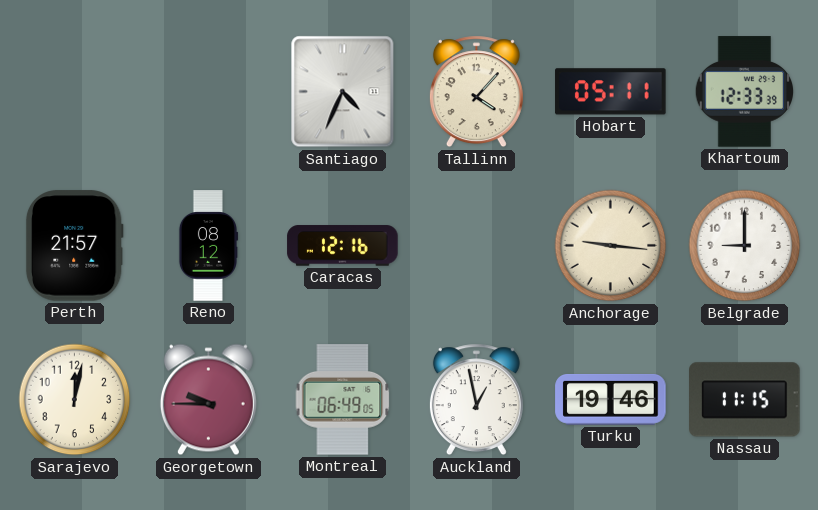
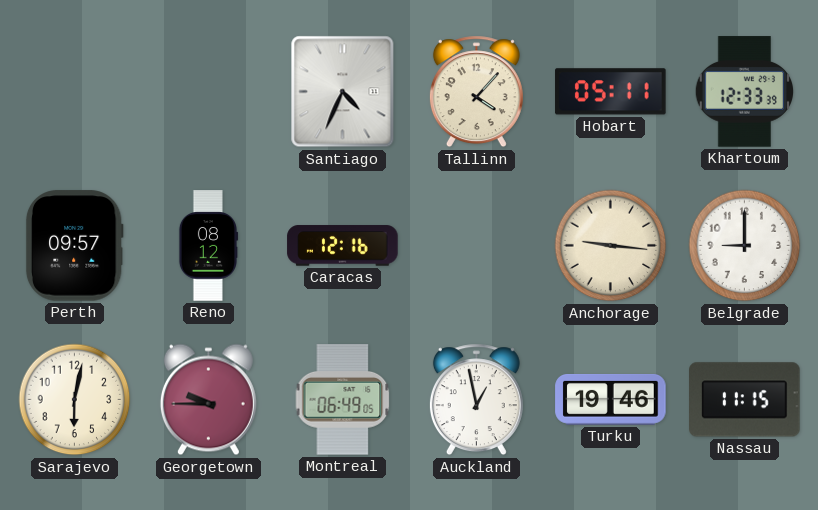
Perth: 21:57 -> 09:57
Sarajevo: 12:02 -> 6:02
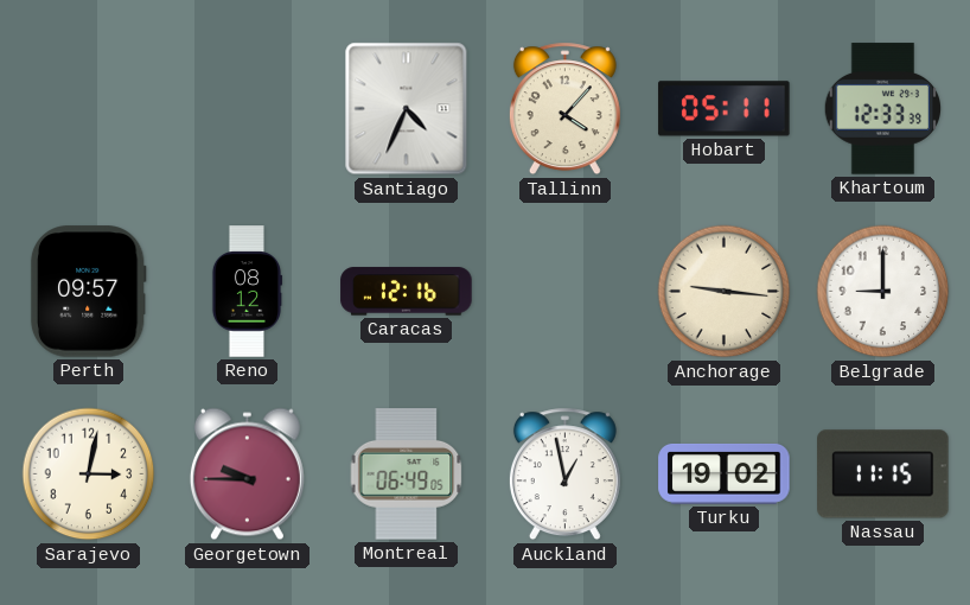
Sarajevo: 6:02 -> 3:02
Turku: 19:46 -> 19:02
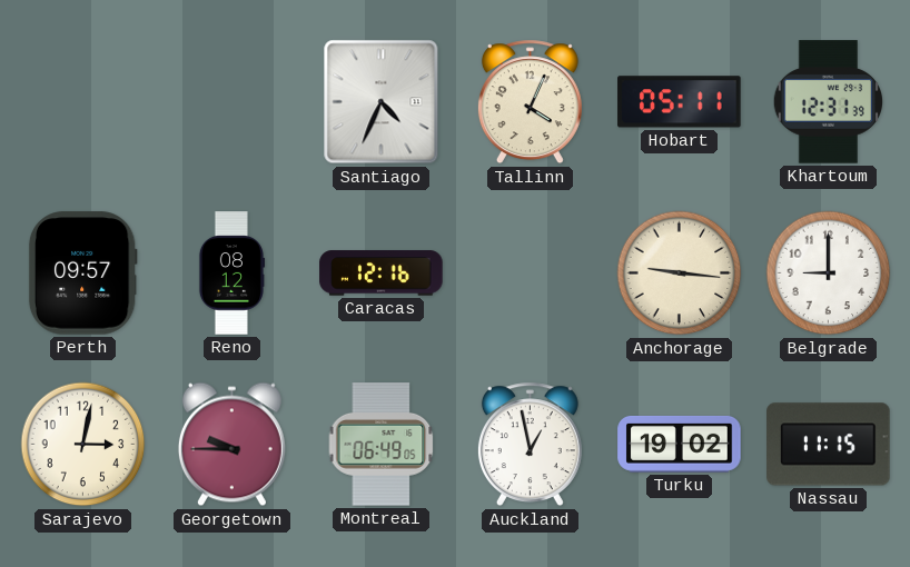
Tallinn: 4:07 -> 4:04
Khartoum: 12:33 -> 12:31
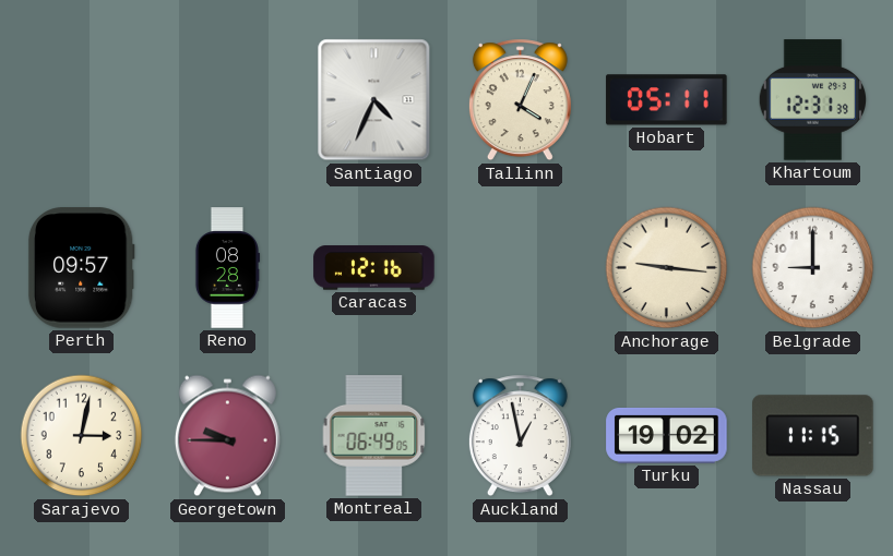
Reno: 08:12 -> 08:28
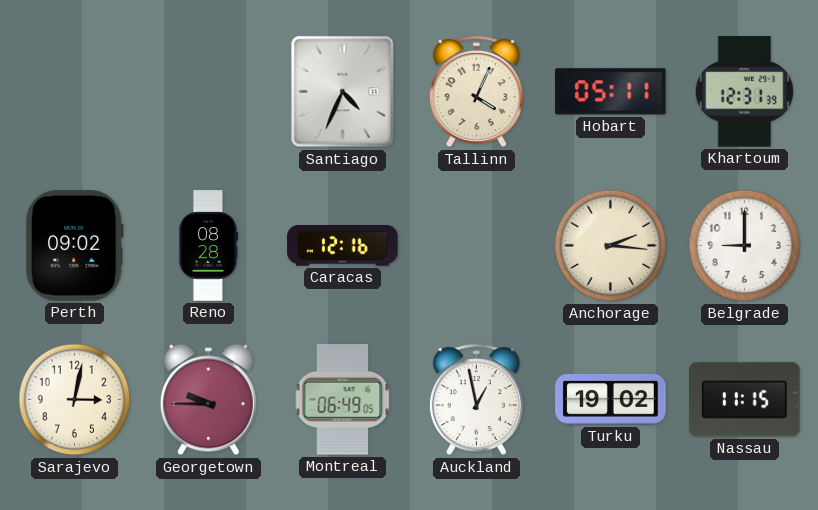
Perth: 09:57 -> 09:02
Anchorage: 9:16 -> 2:16
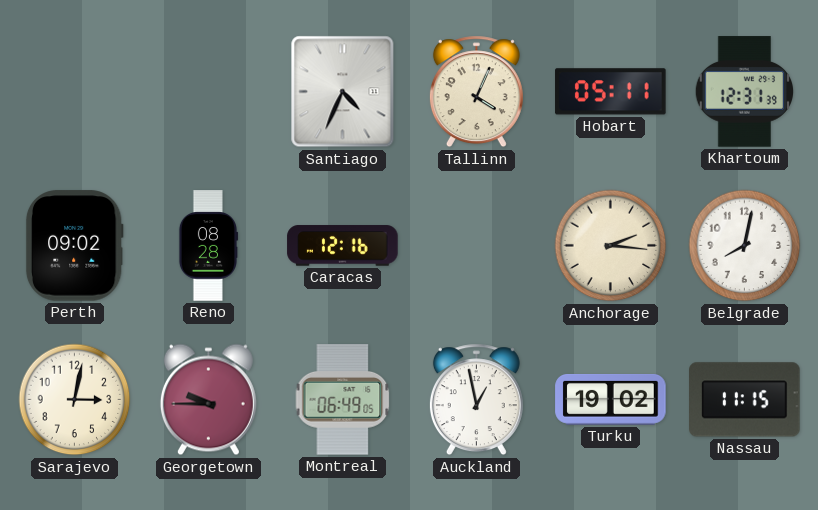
Belgrade: 9:00 -> 8:02
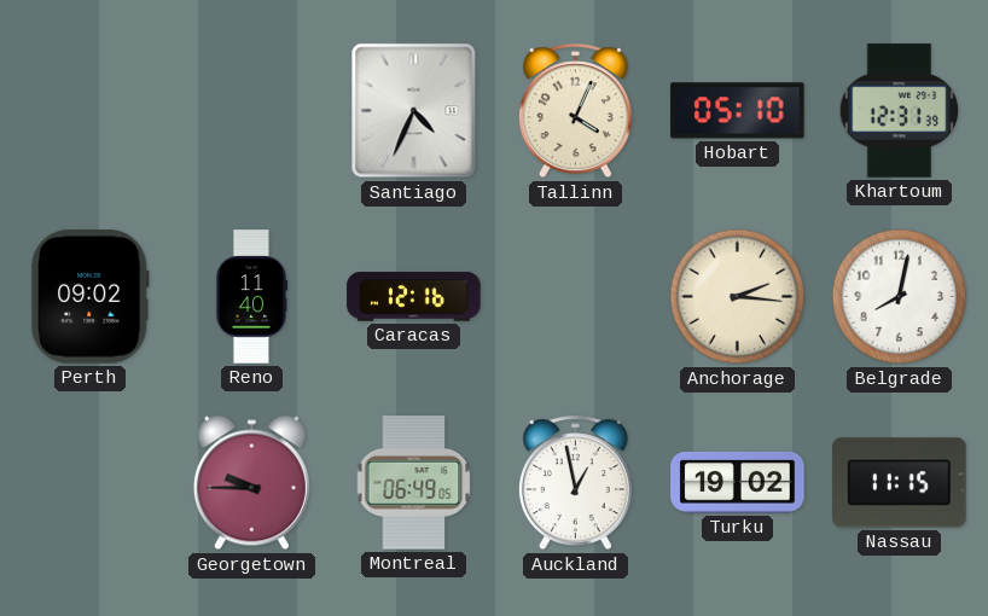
Hobart: 05:11 -> 05:10
Reno: 08:28 -> 11:40
Sarajevo: 3:02 -> none
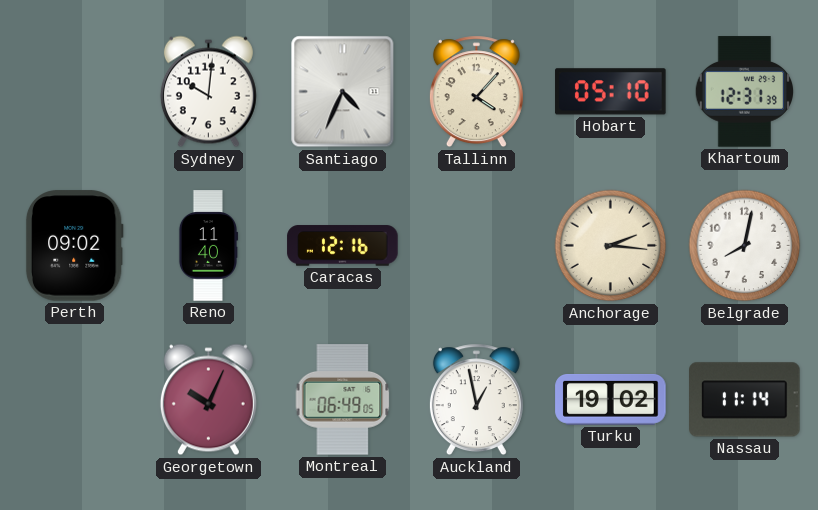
Sydney: none -> 10:01
Tallinn: 4:04 -> 4:07
Georgetown: 9:45 -> 10:04
Nassau: 11:15 -> 11:14
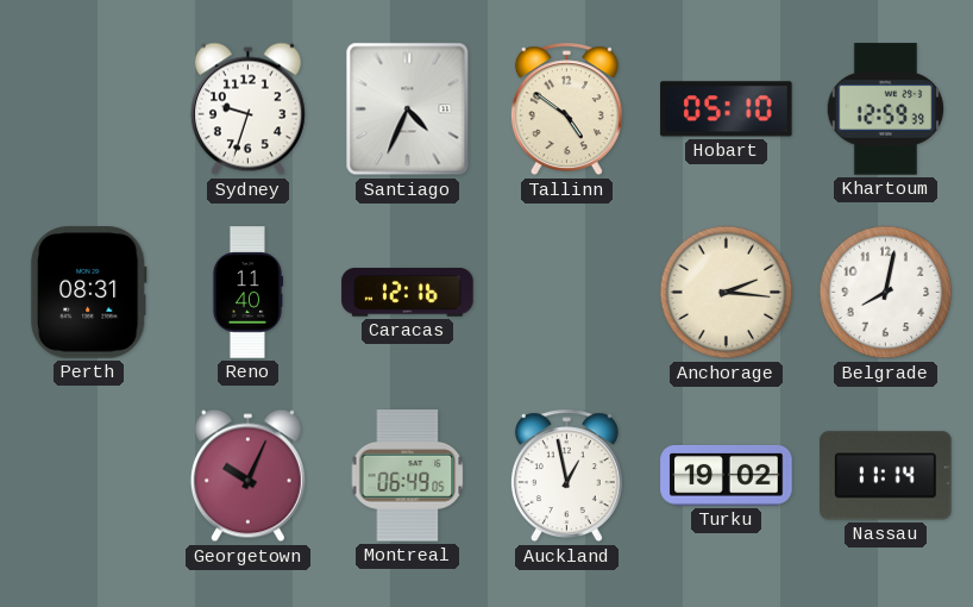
Sydney: 10:01 -> 9:33
Tallinn: 4:07 -> 4:51
Khartoum: 12:31 -> 12:59
Perth: 09:02 -> 08:31
